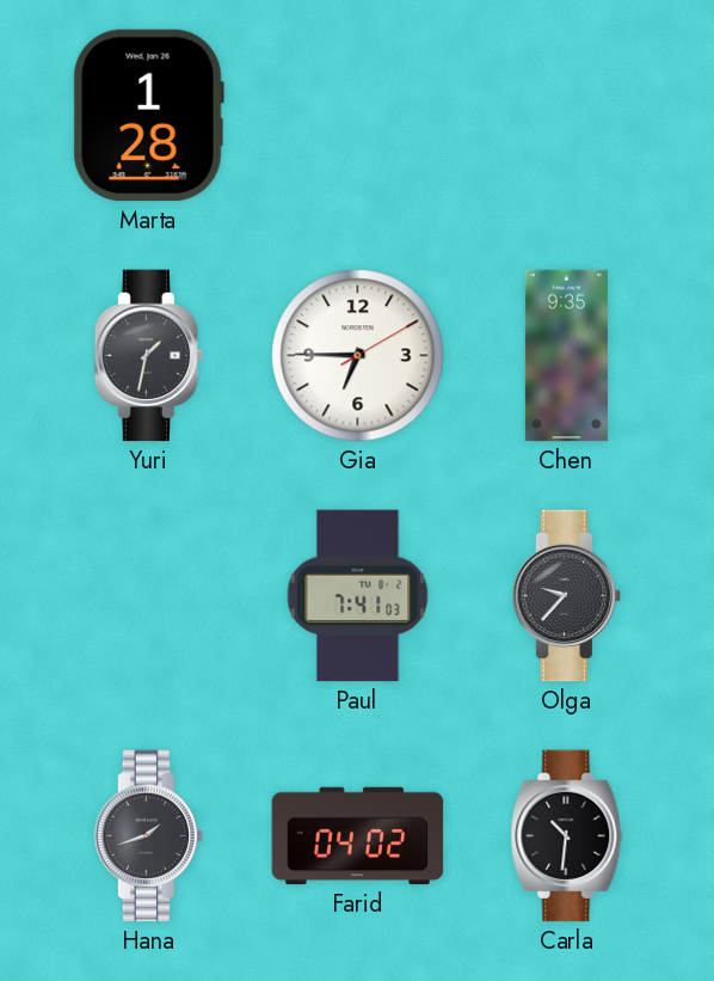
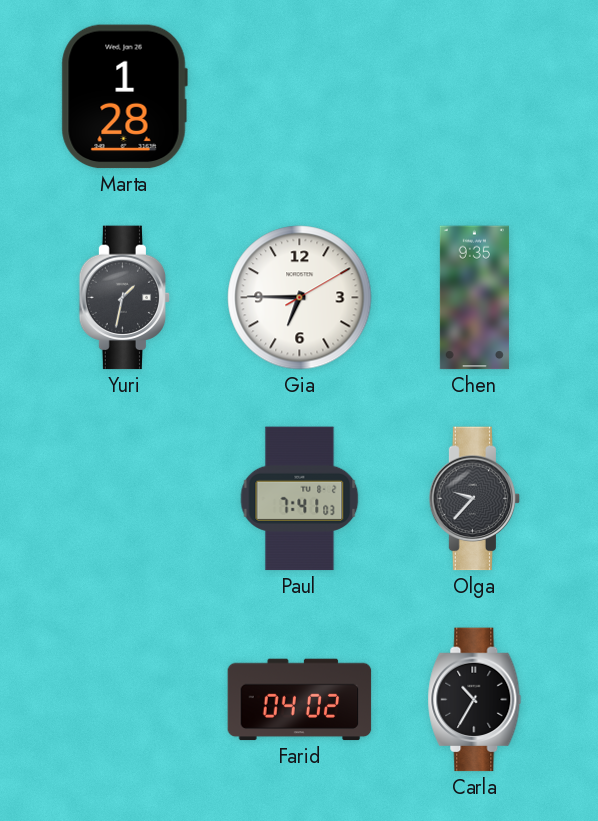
Hana: 1:42 -> none
Carla: 10:31 -> 10:35
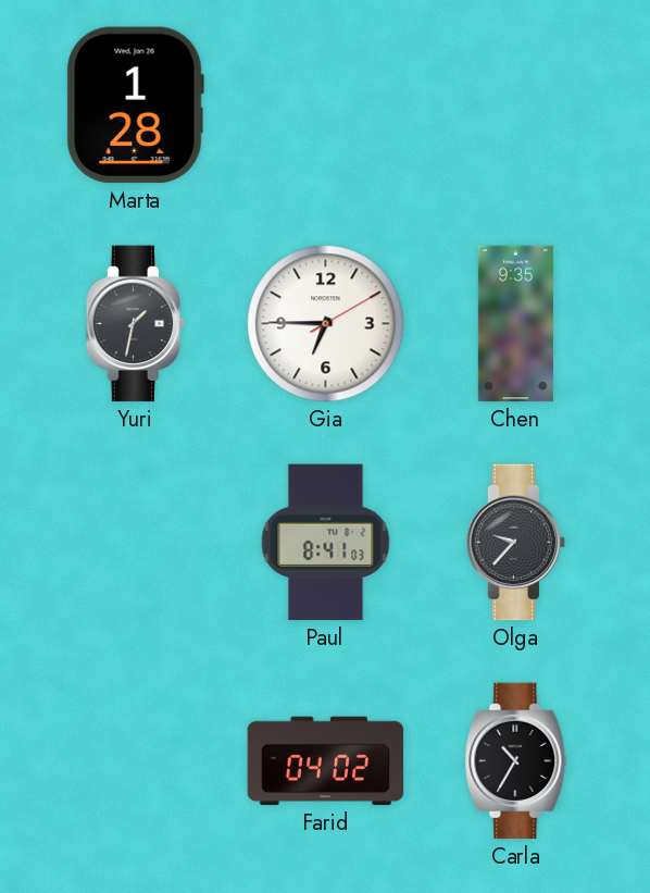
Paul: 7:41 -> 8:41
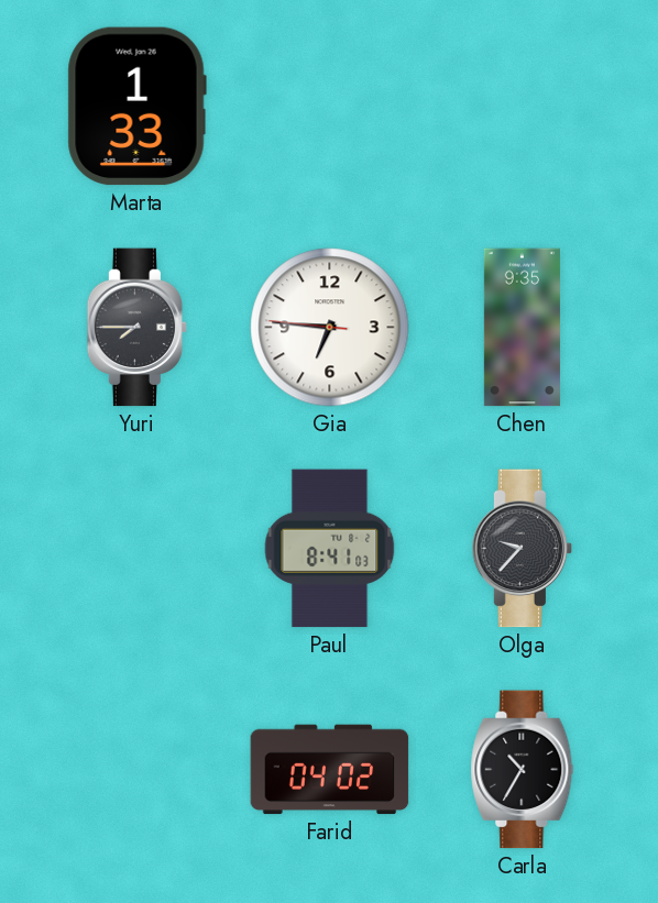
Marta: 1:28 -> 1:33
Yuri: 1:32 -> 7:45
Gia: 6:45:10 -> 6:45:46
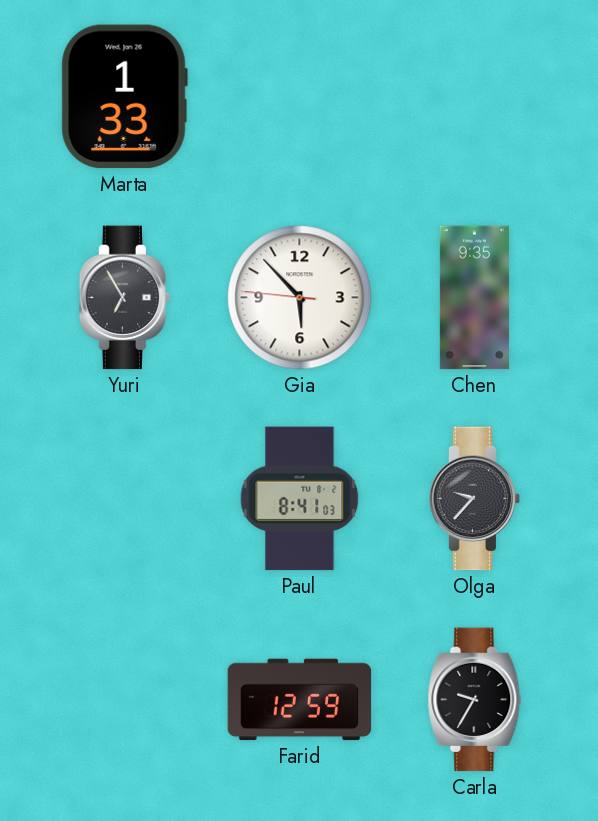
Yuri: 7:45 -> 6:55
Gia: 6:45 -> 5:52
Farid: 04:02 -> 12:59
Carla: 10:35 -> 9:35
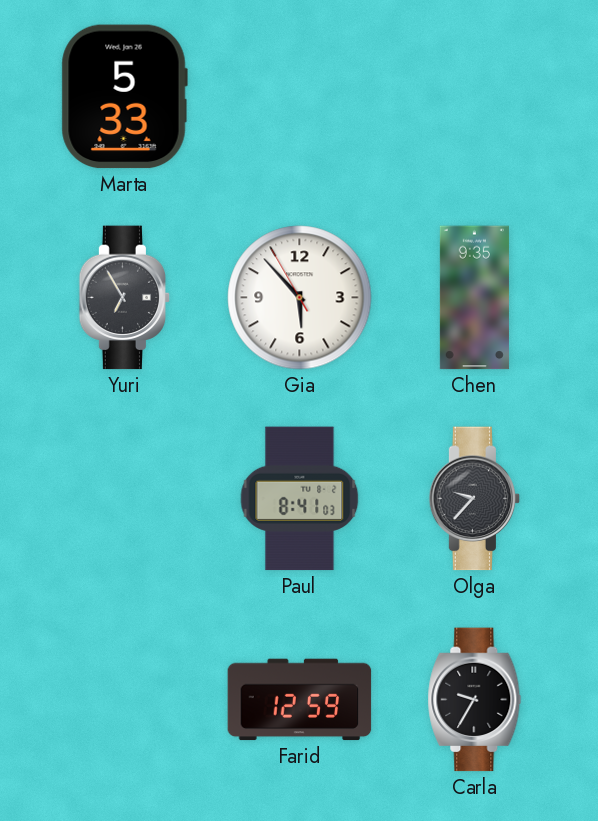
Marta: 1:33 -> 5:33
Gia: 5:52:46 -> 5:52:55
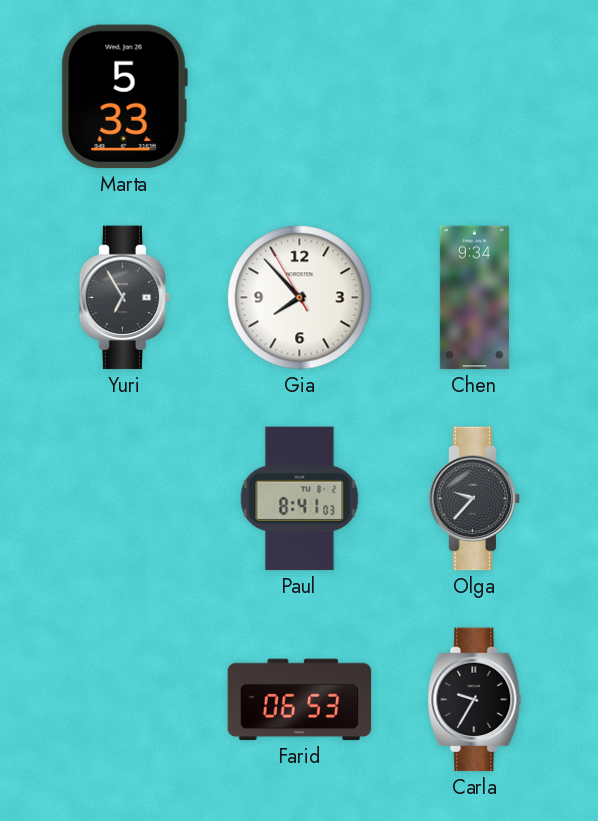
Gia: 5:52 -> 7:52
Chen: 9:35 -> 9:34
Farid: 12:59 -> 06:53
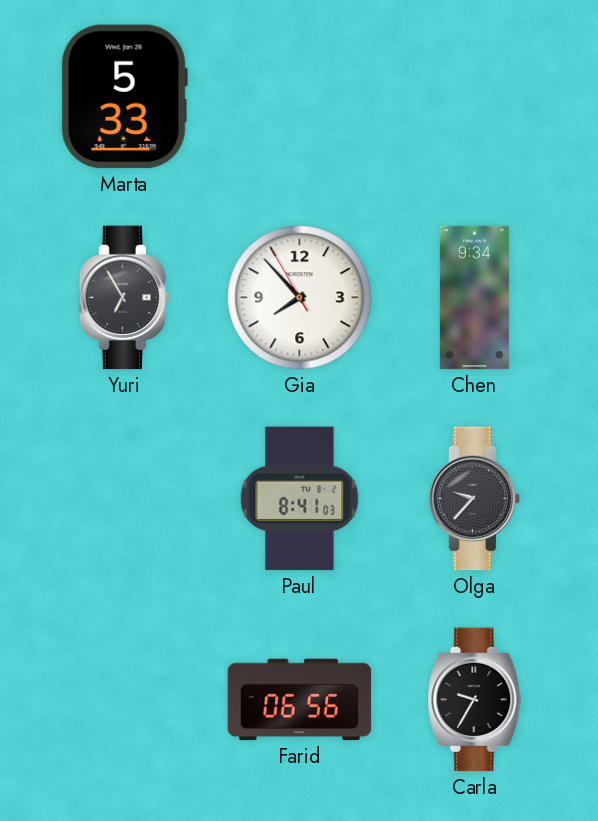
Farid: 06:53 -> 06:56
